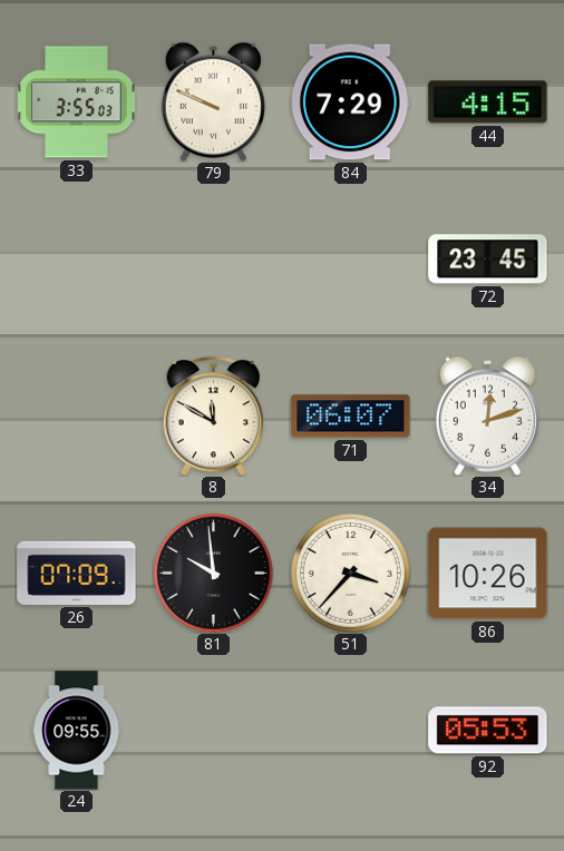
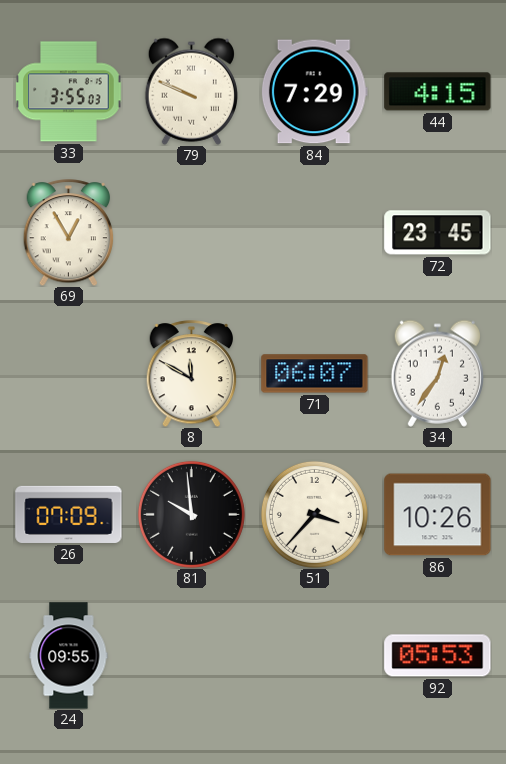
69: none -> 12:55
34: 12:12 -> 12:36
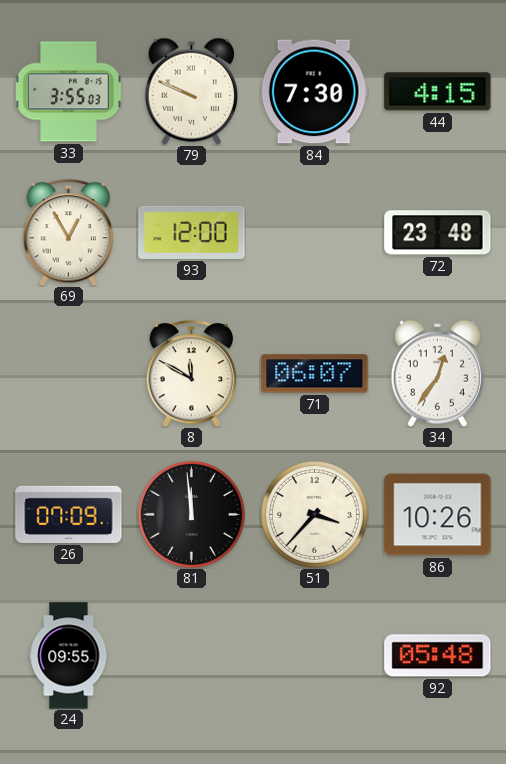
84: 7:29 -> 7:30
93: none -> 12:00
72: 23:45 -> 23:48
81: 9:59 -> 11:59
92: 05:53 -> 05:48
